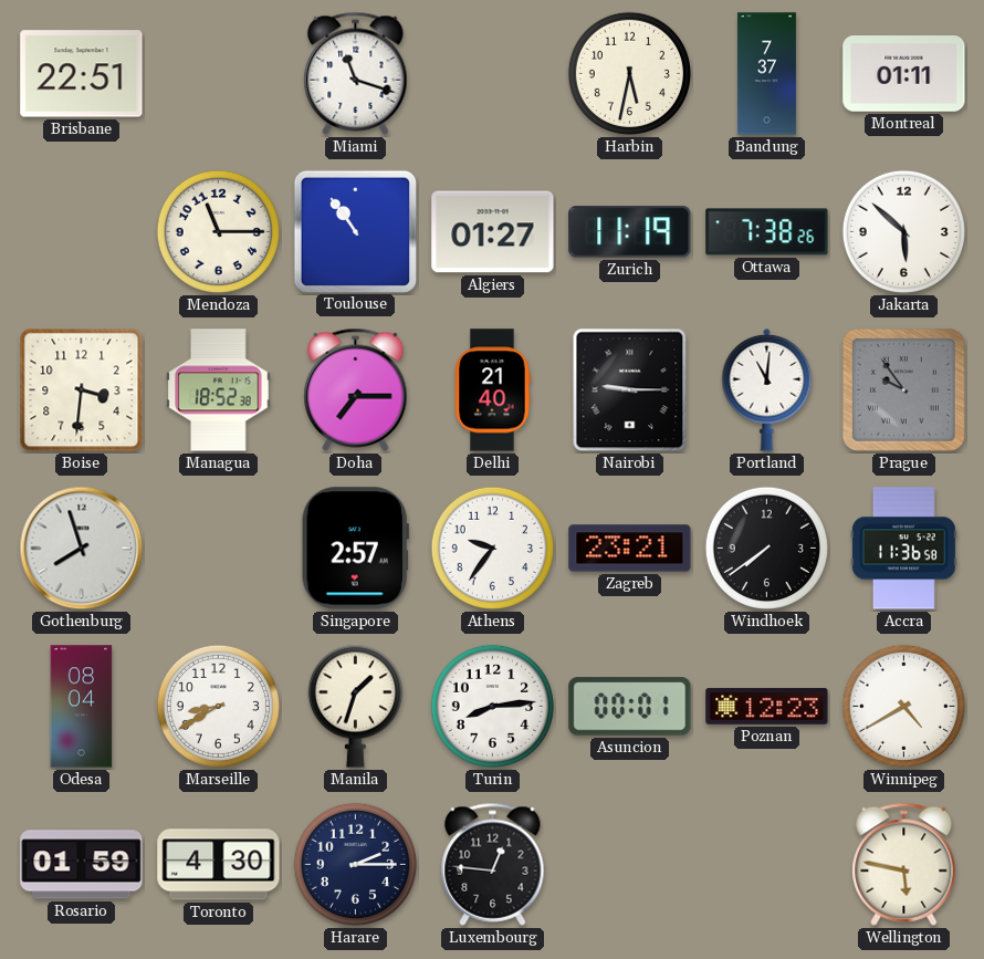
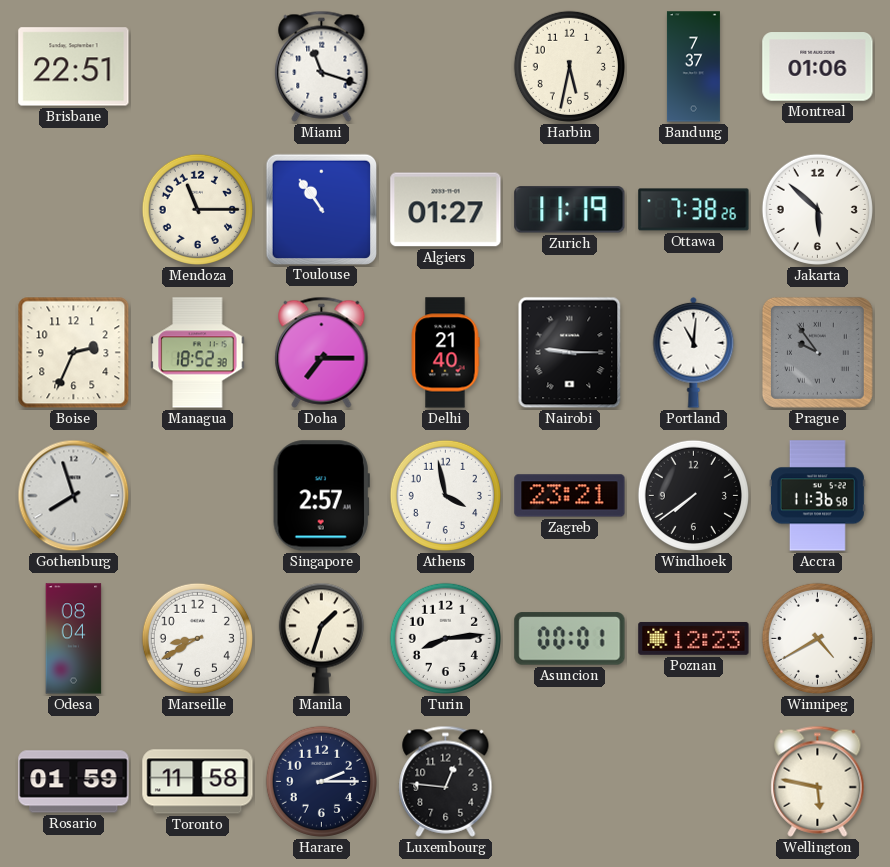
Montreal: 01:11 -> 01:06
Boise: 3:31 -> 2:34
Athens: 9:36 -> 3:58
Toronto: 4:30 -> 11:58
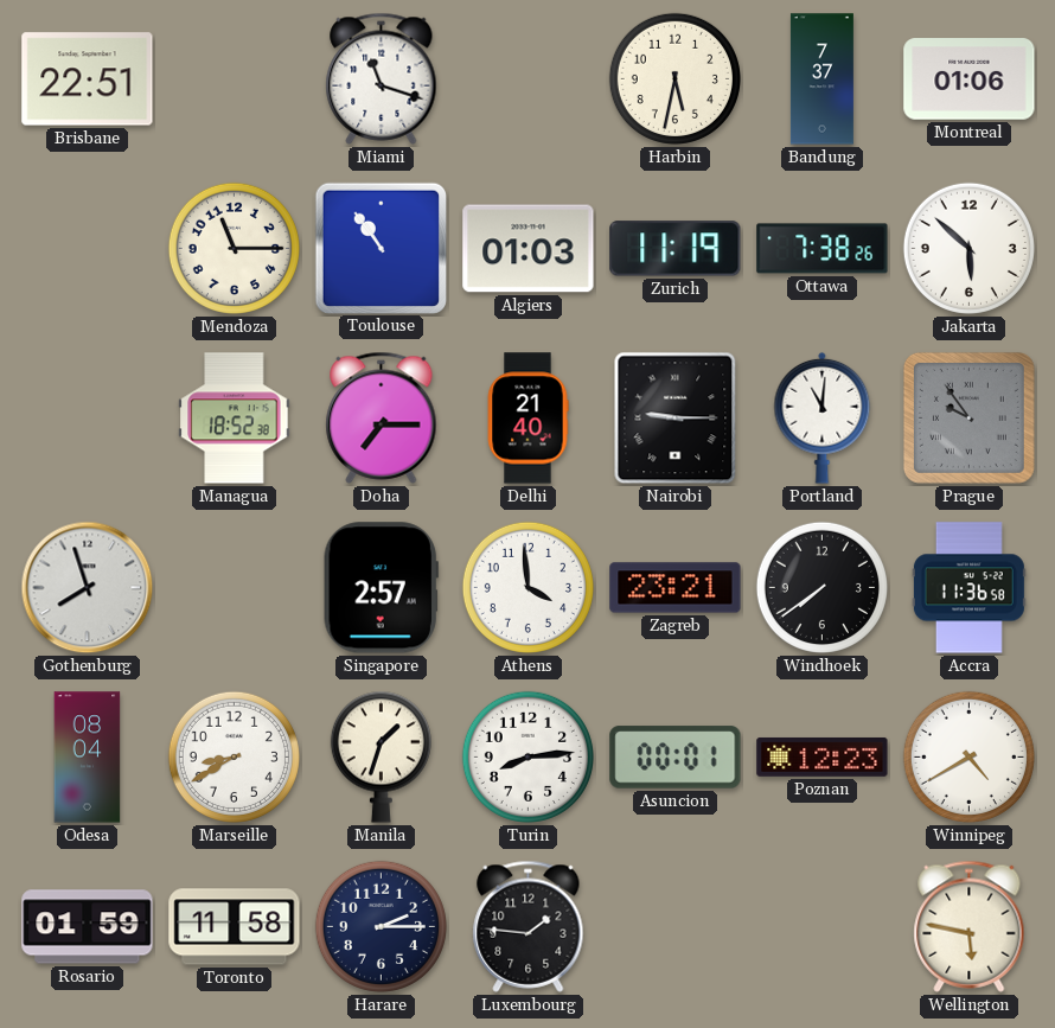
Algiers: 01:27 -> 01:03
Boise: 2:34 -> none
Athens: 3:58 -> 3:59
Luxembourg: 12:46 -> 1:46
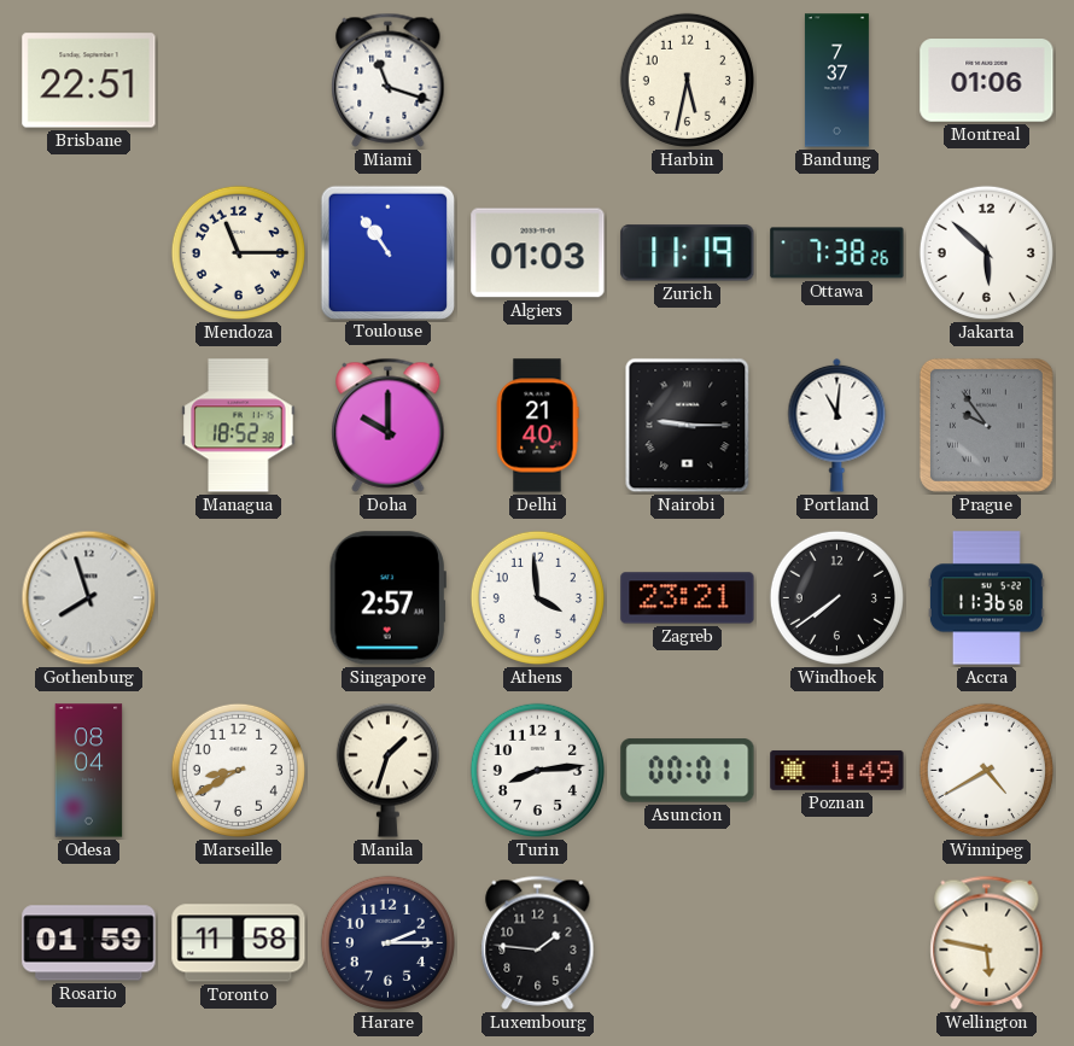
Doha: 7:15 -> 10:00
Poznan: 12:23 -> 1:49
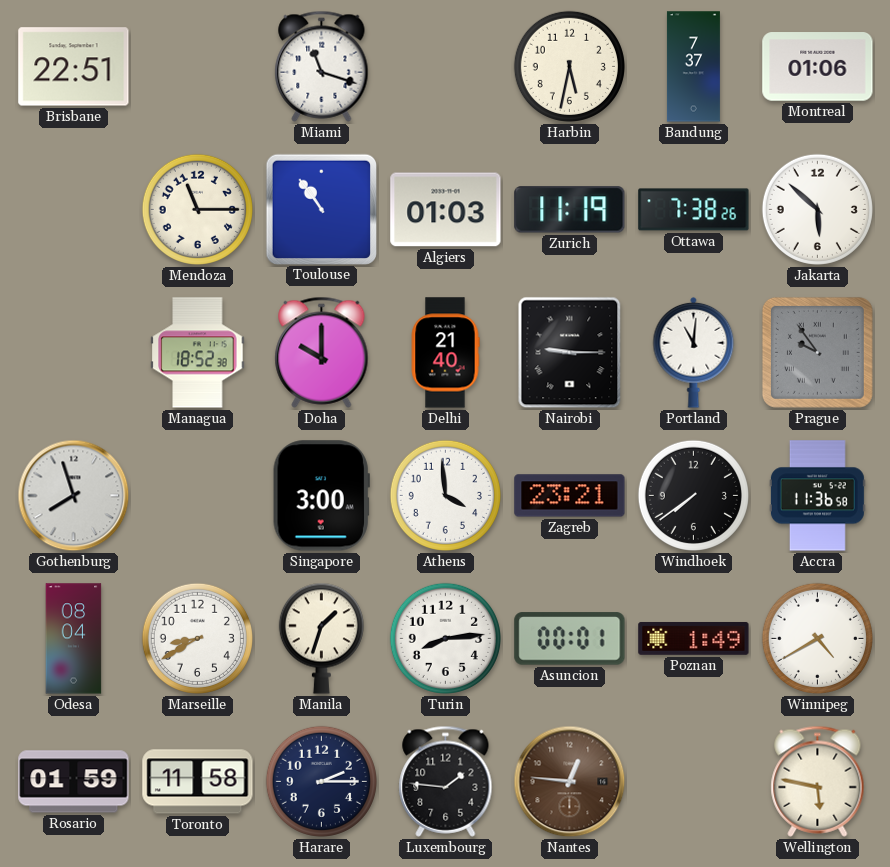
Singapore: 2:57 -> 3:00
Nantes: none -> 12:46
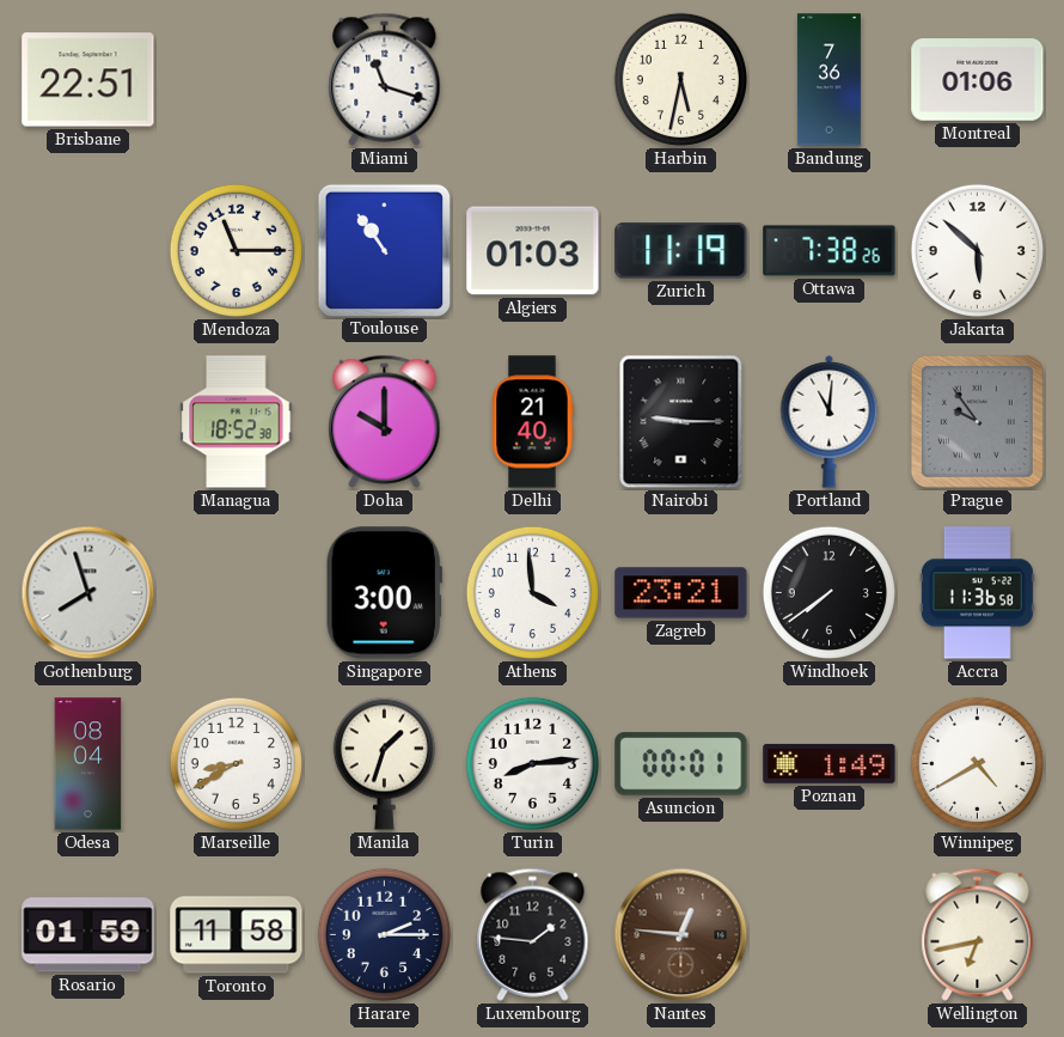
Bandung: 7:37 -> 7:36
Wellington: 5:47 -> 6:43
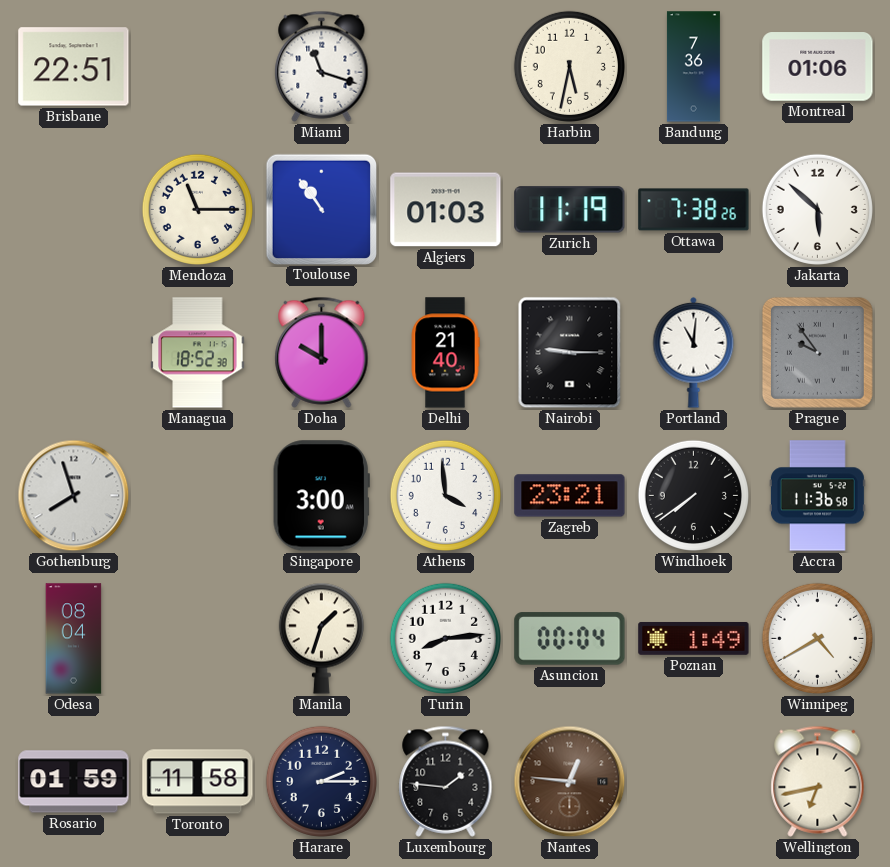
Marseille: 8:40 -> none
Asuncion: 00:01 -> 00:04
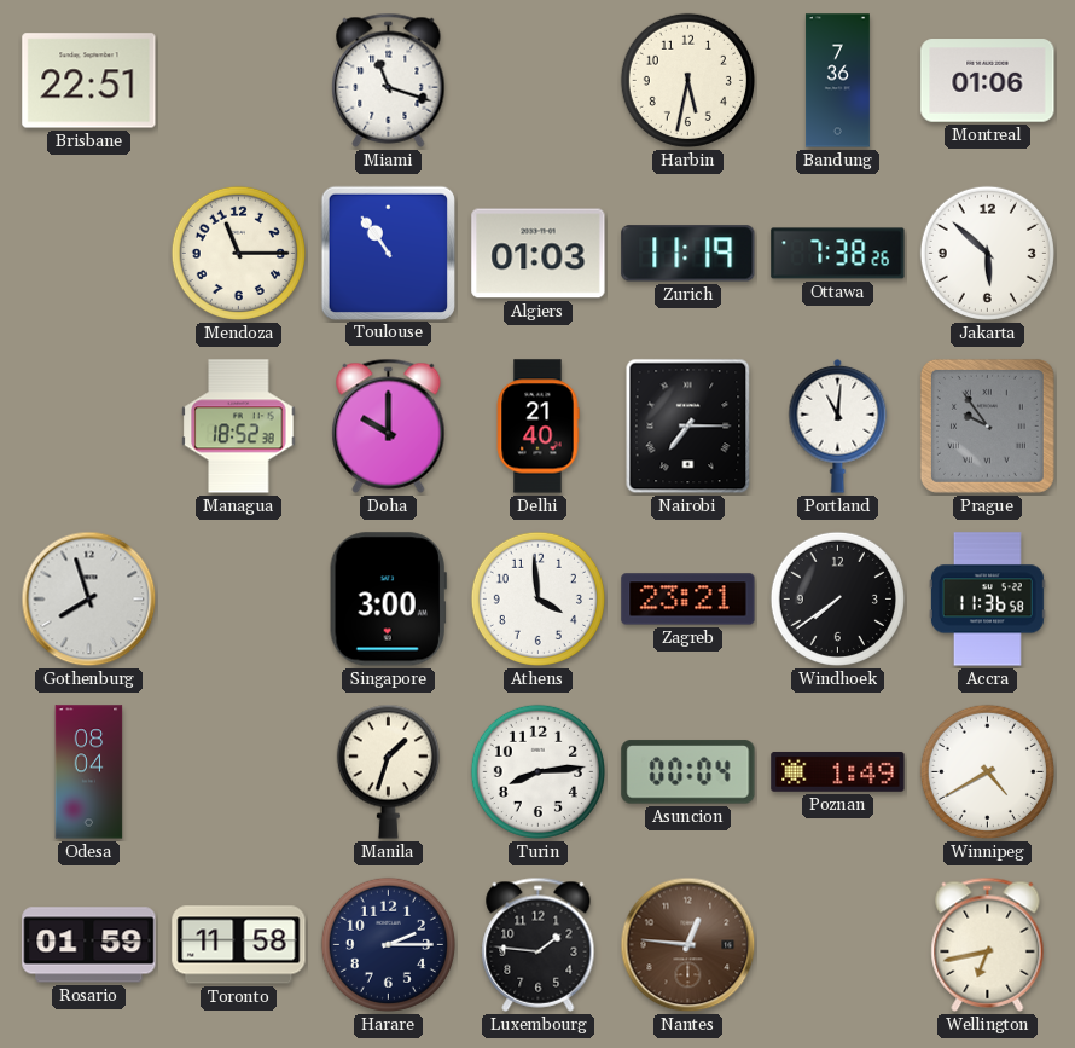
Nairobi: 9:15 -> 7:15
